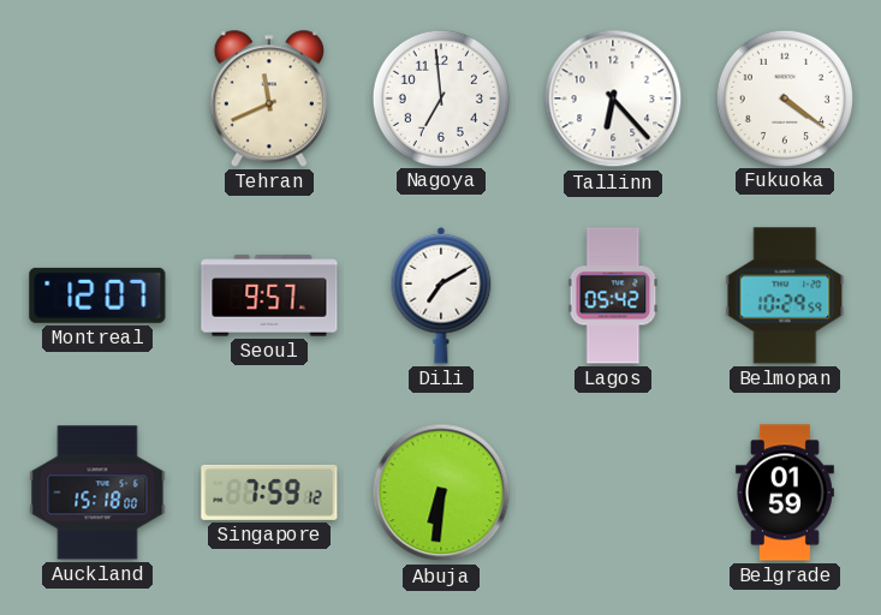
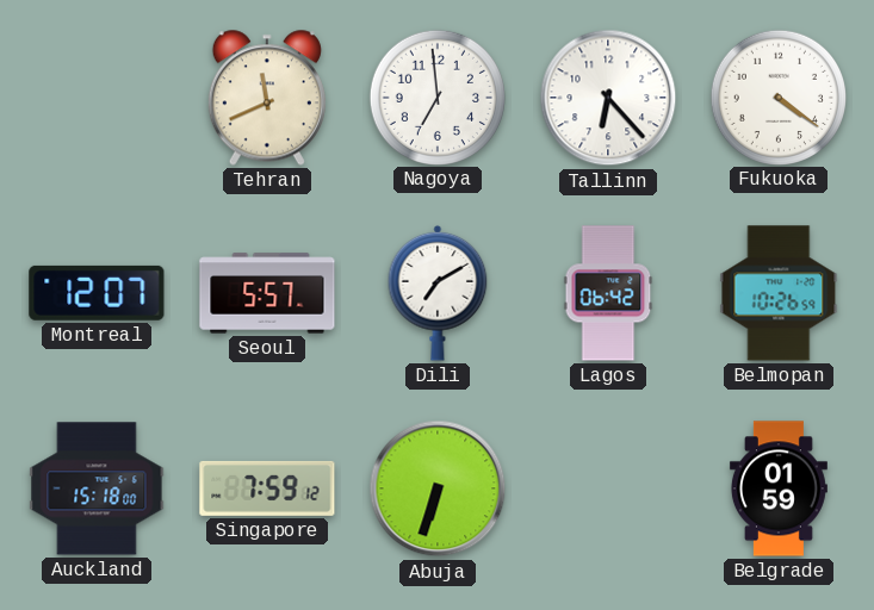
Seoul: 9:57 -> 5:57
Lagos: 05:42 -> 06:42
Belmopan: 10:29 -> 10:26
Abuja: 6:31 -> 6:33
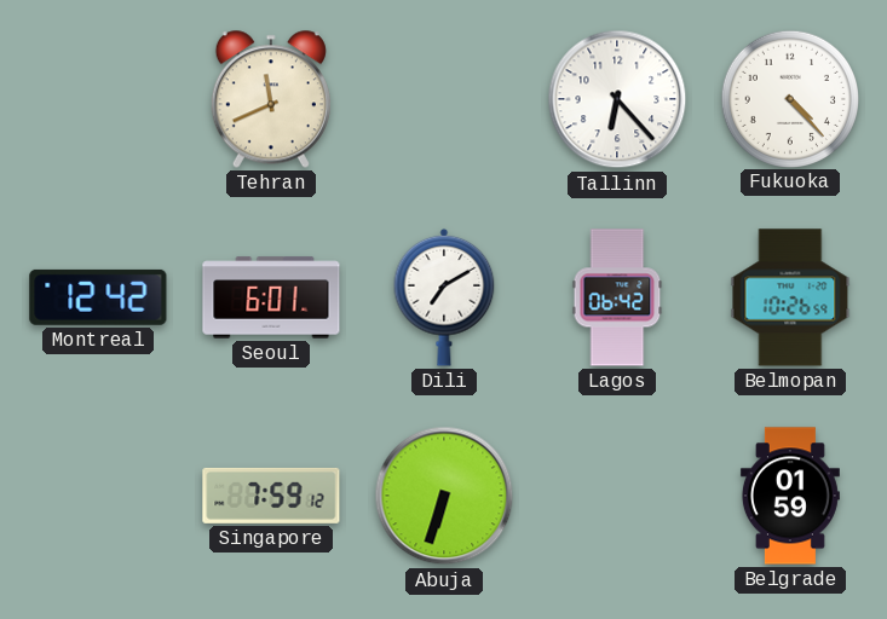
Nagoya: 6:59 -> none
Fukuoka: 4:21 -> 4:23
Montreal: 12:07 -> 12:42
Seoul: 5:57 -> 6:01
Auckland: 15:18 -> none
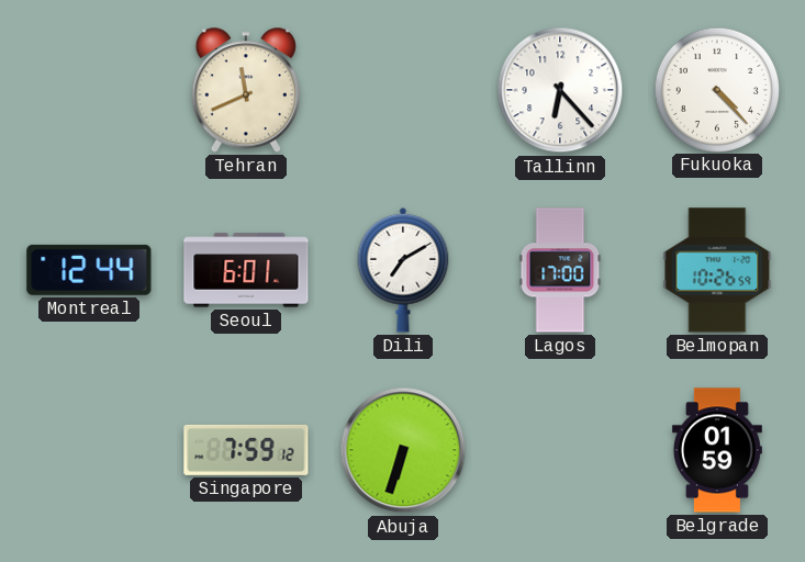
Montreal: 12:42 -> 12:44
Lagos: 06:42 -> 17:00
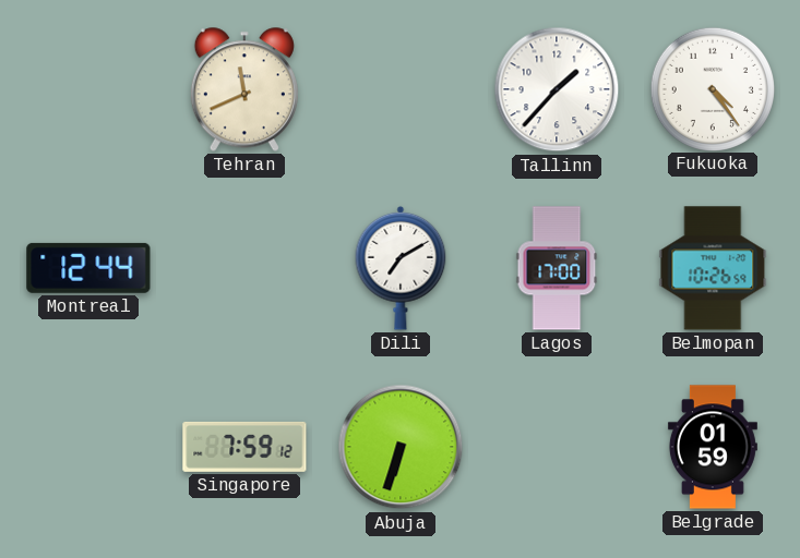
Tallinn: 6:23 -> 1:37
Fukuoka: 4:23 -> 4:24
Seoul: 6:01 -> none
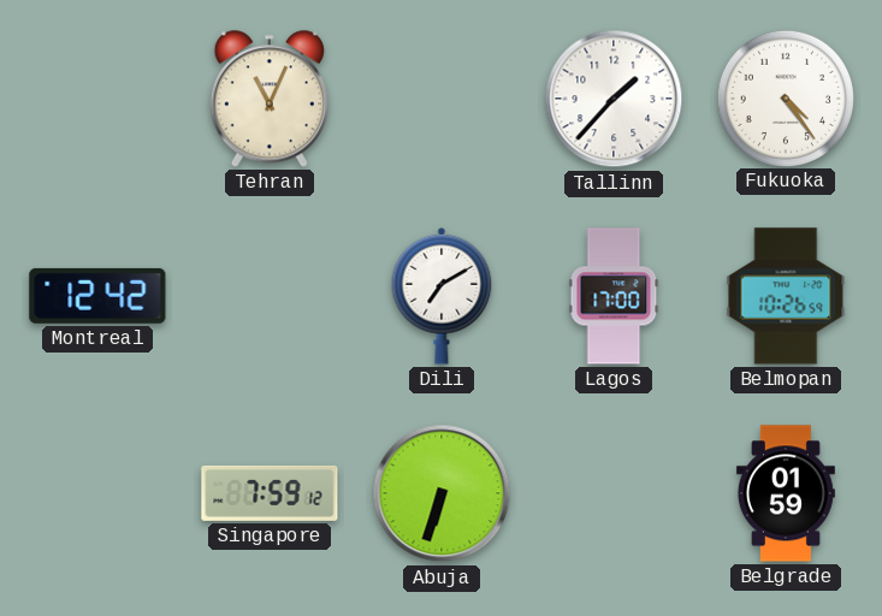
Tehran: 11:41 -> 11:04
Montreal: 12:44 -> 12:42
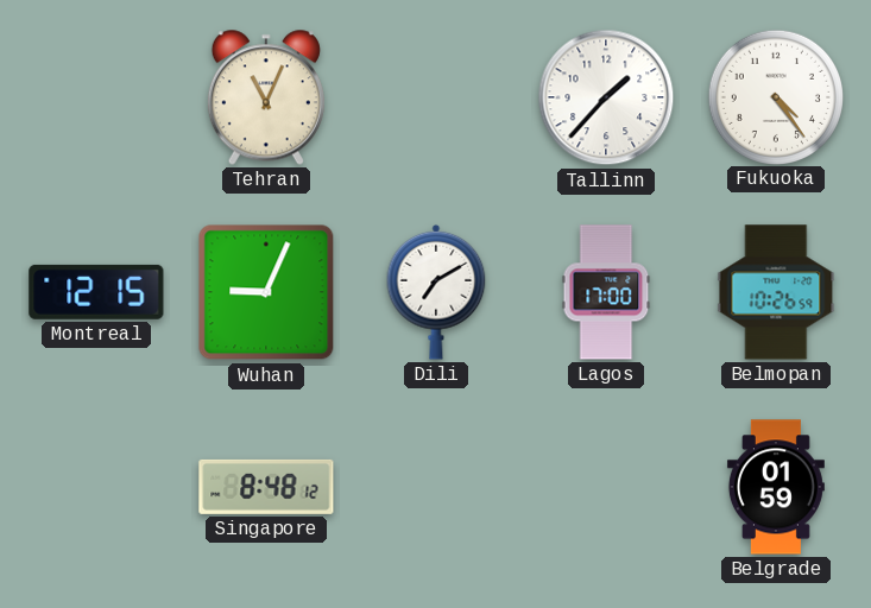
Montreal: 12:42 -> 12:15
Wuhan: none -> 9:04
Singapore: 7:59 -> 8:48
Abuja: 6:33 -> none
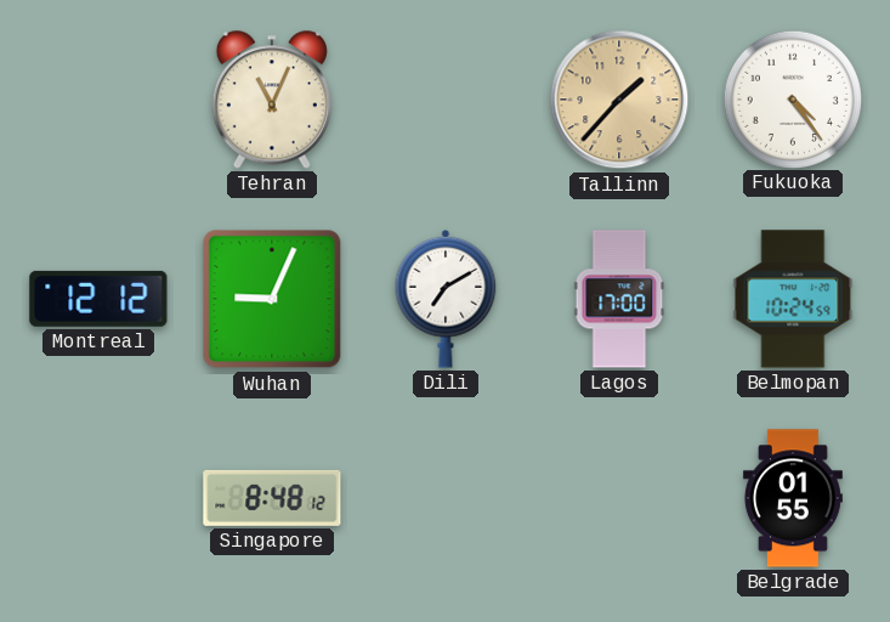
Tallinn dial: white -> champagne
Montreal: 12:15 -> 12:12
Belmopan: 10:26 -> 10:24
Belgrade: 01:59 -> 01:55
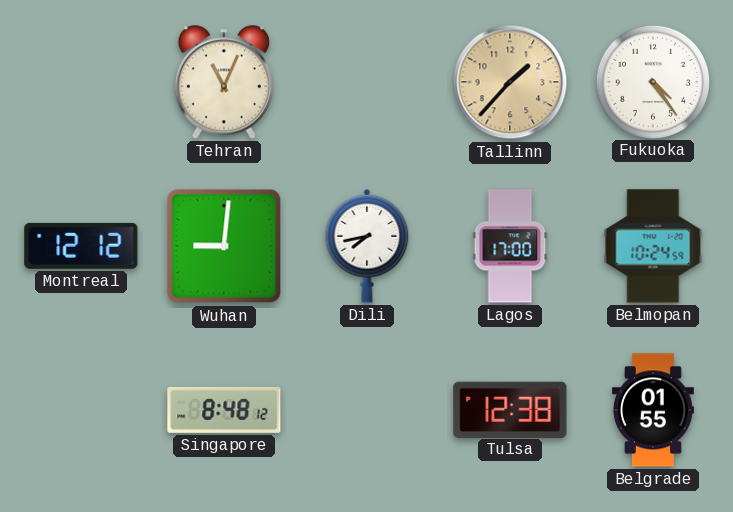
Wuhan: 9:04 -> 9:01
Dili: 7:10 -> 7:43
Tulsa: none -> 12:38
